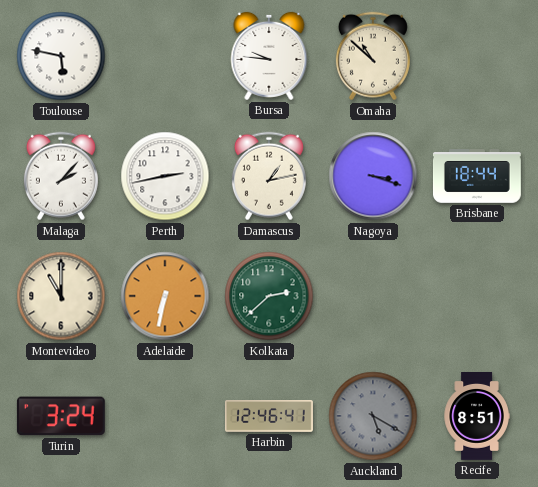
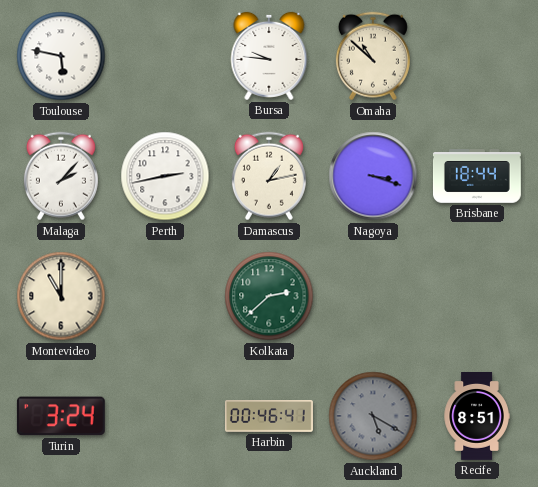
Adelaide: 6:32 -> none
Harbin: 12:46 -> 00:46
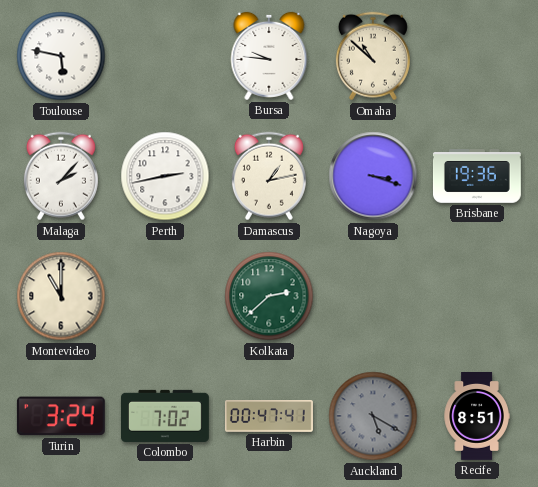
Brisbane: 18:44 -> 19:36
Colombo: none -> 7:02
Harbin: 00:46 -> 00:47
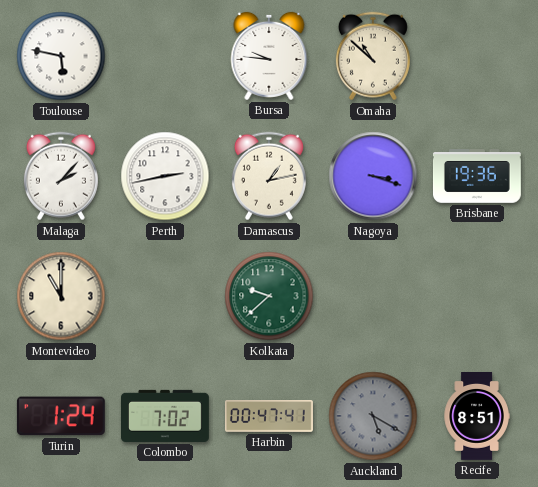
Kolkata: 2:38 -> 9:38
Turin: 3:24 -> 1:24
